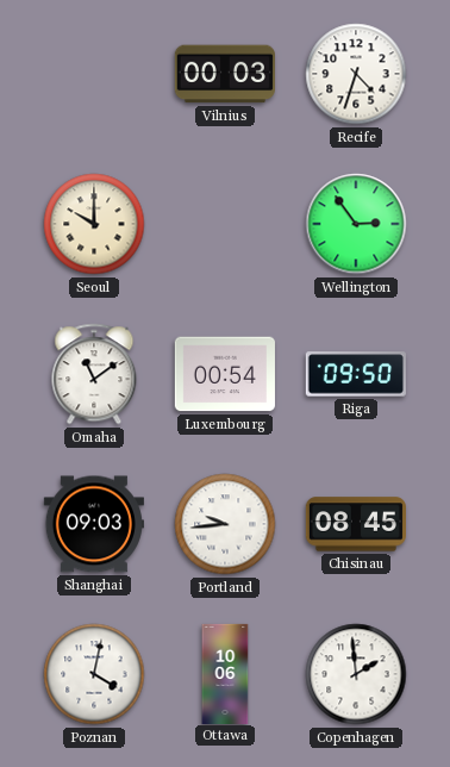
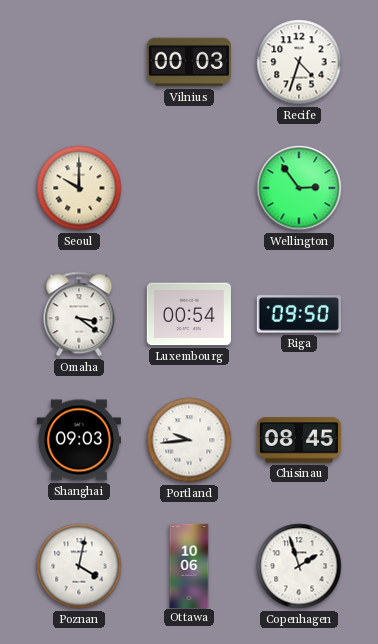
Omaha: 11:09 -> 3:21
Copenhagen: 1:59 -> 1:57
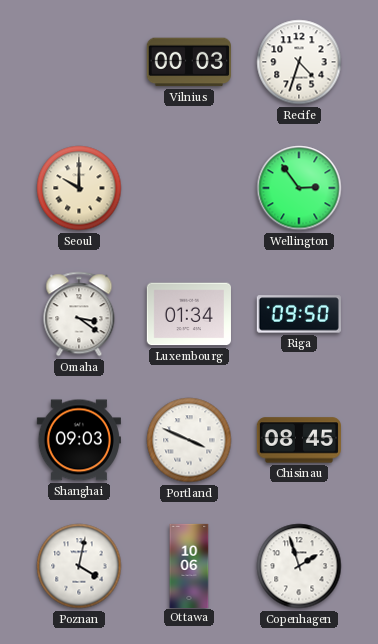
Luxembourg: 00:54 -> 01:34
Portland: 9:44 -> 3:49
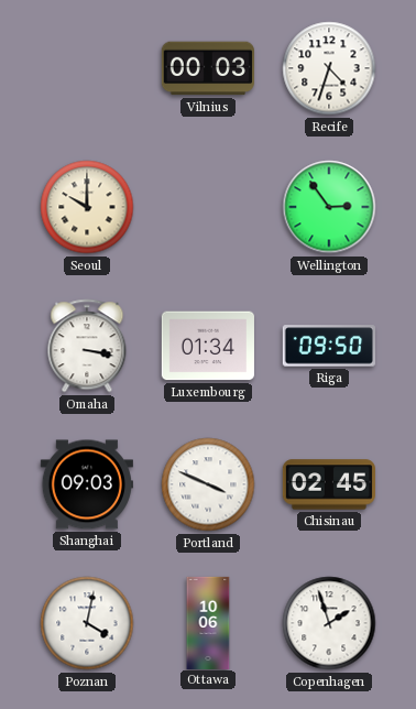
Omaha: 3:21 -> 3:17
Chisinau: 08:45 -> 02:45
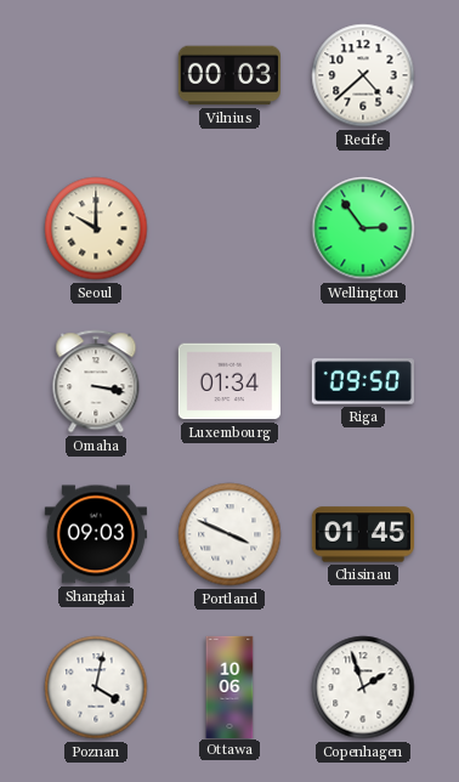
Recife: 4:33 -> 4:38
Chisinau: 02:45 -> 01:45
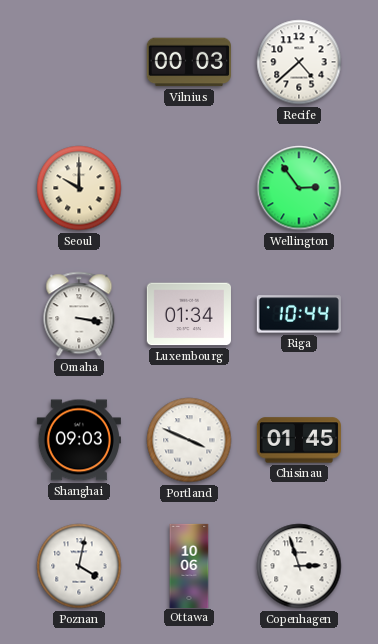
Riga: 09:50 -> 10:44
Copenhagen: 1:57 -> 2:57
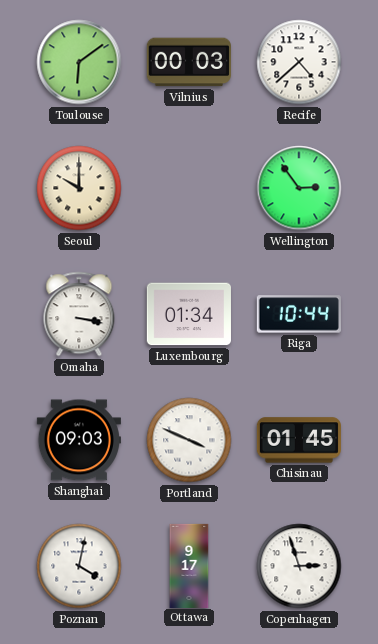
Toulouse: none -> 6:09
Ottawa: 10:06 -> 9:17
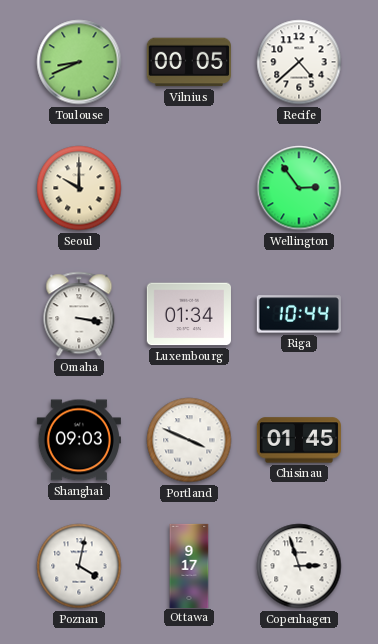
Toulouse: 6:09 -> 8:41
Vilnius: 00:03 -> 00:05
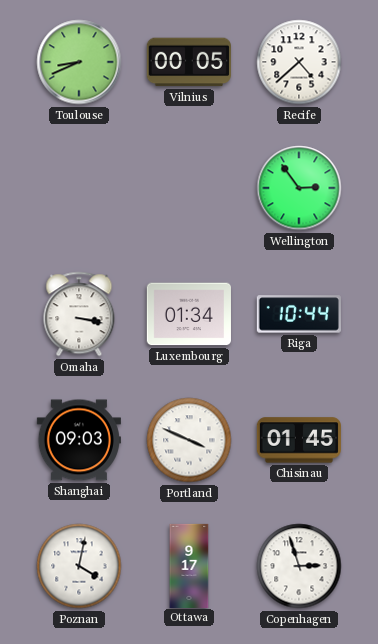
Seoul: 10:00 -> none
